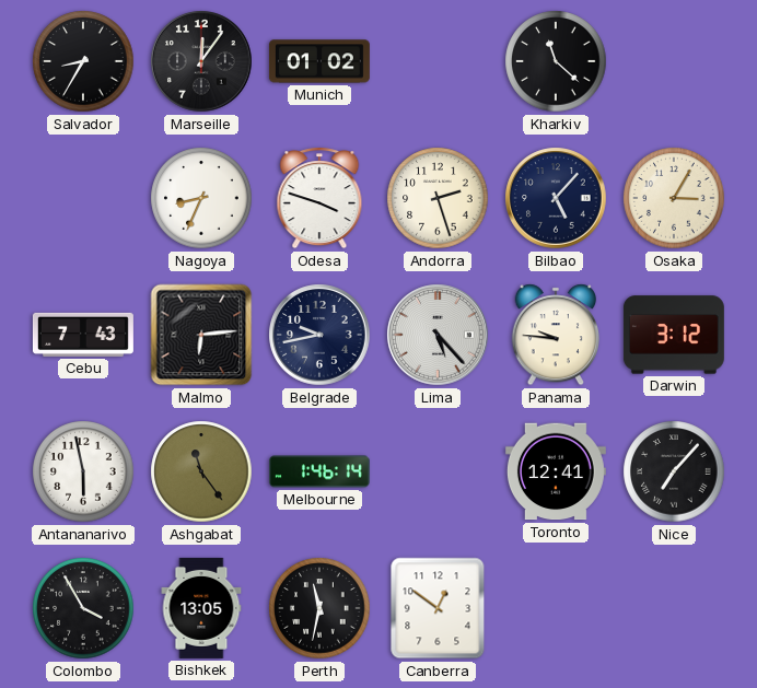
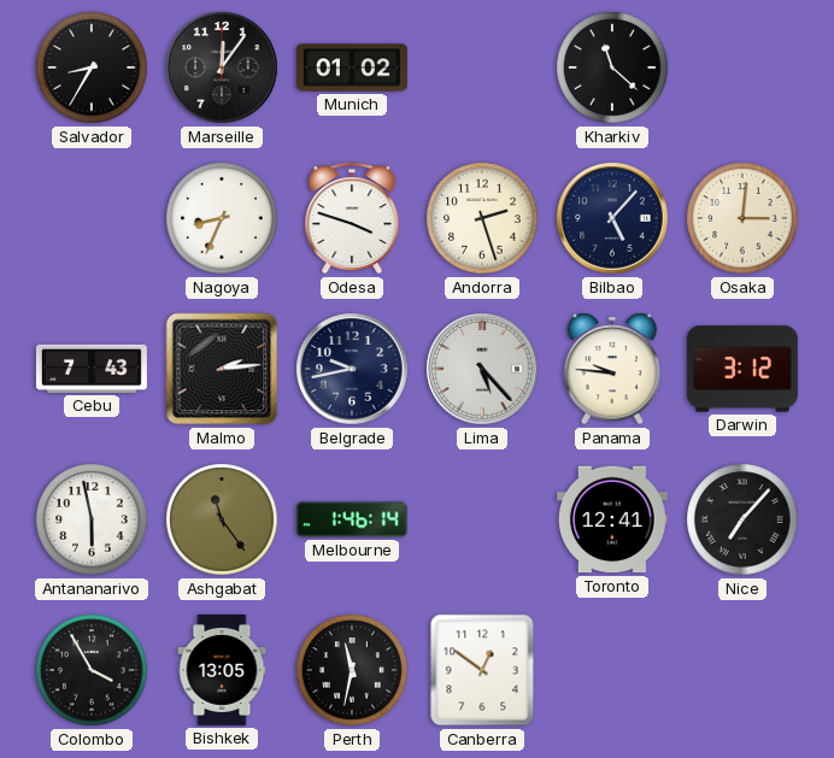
Osaka: 3:05 -> 3:01
Malmo: 6:14 -> 2:14
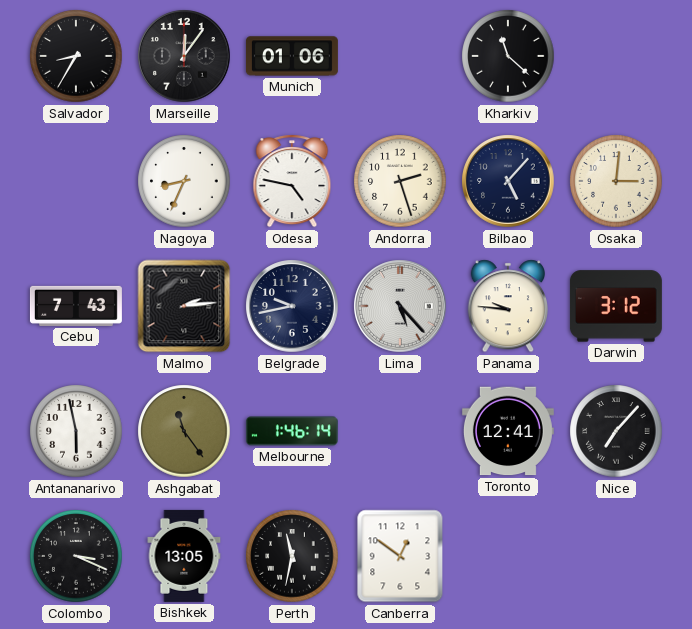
Munich: 01:02 -> 01:06
Odesa: 3:48 -> 4:47
Colombo: 3:55 -> 3:19
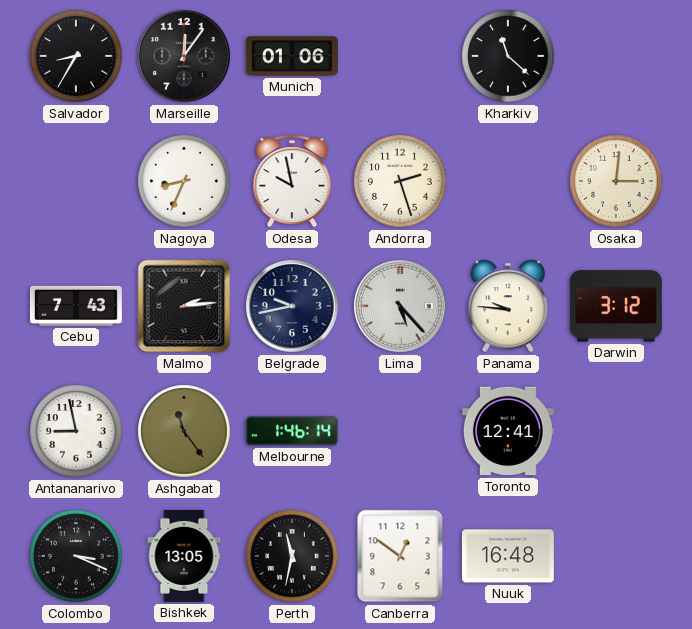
Odesa: 4:47 -> 9:58
Bilbao: 5:07 -> none
Antananarivo: 5:58 -> 8:58
Nice: 7:07 -> none
Nuuk: none -> 16:48
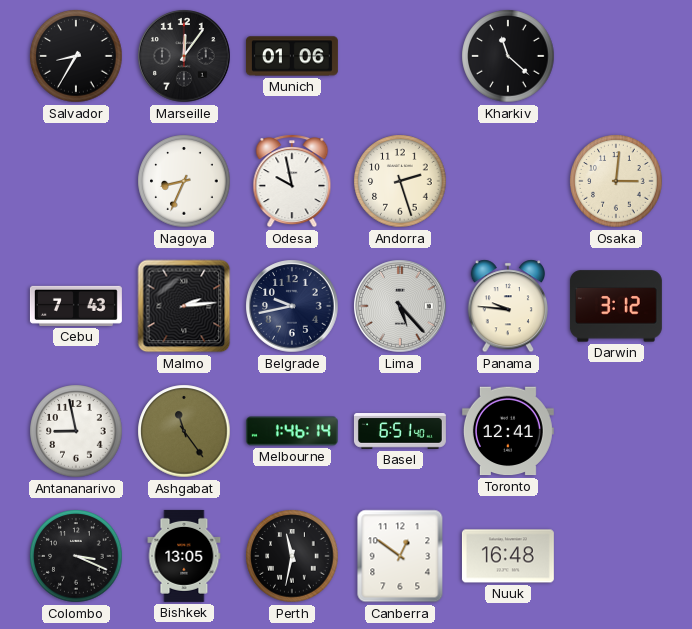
Basel: none -> 6:51
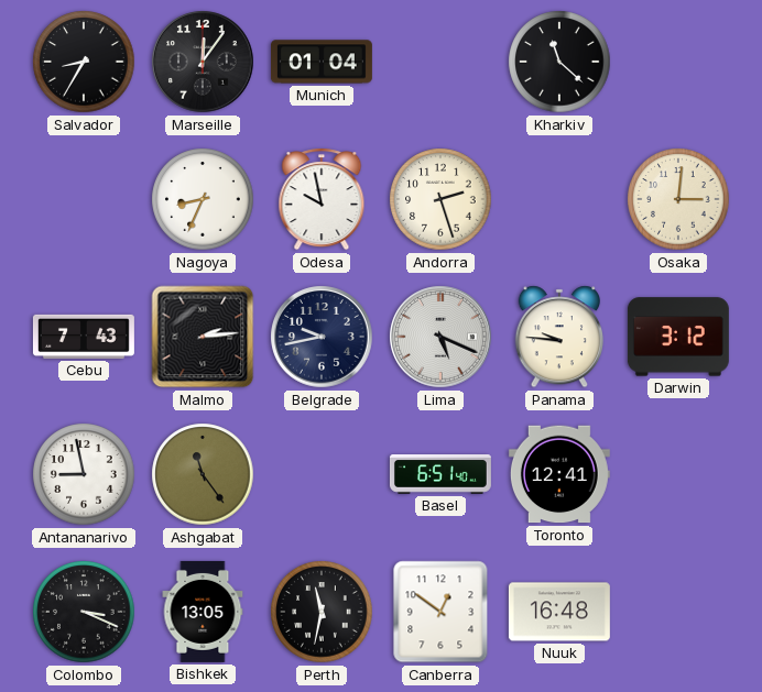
Munich: 01:06 -> 01:04
Lima: 5:23 -> 5:19
Melbourne: 1:46 -> none
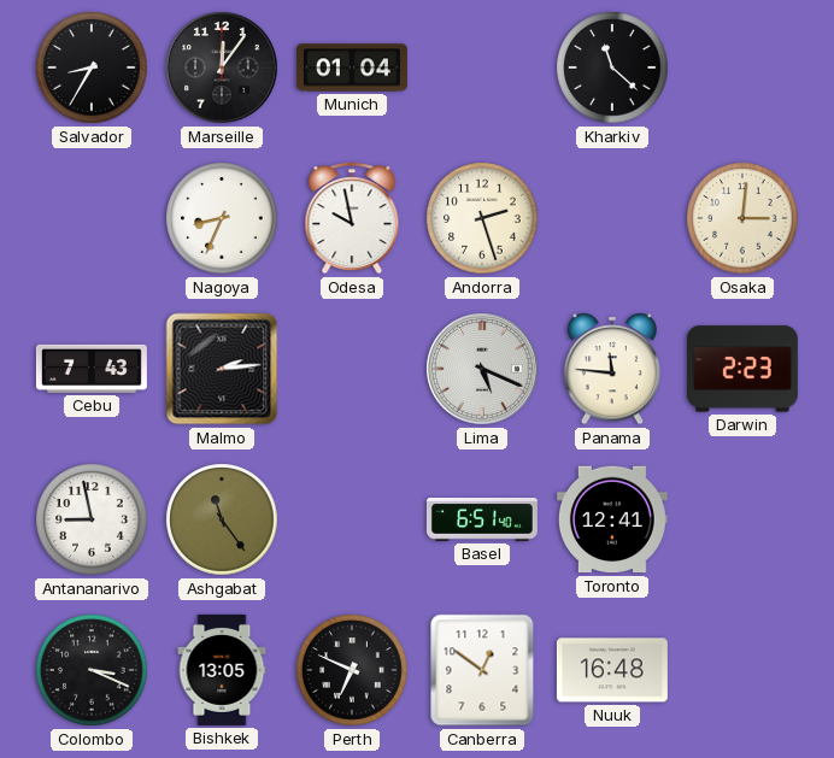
Belgrade: 9:43 -> none
Panama: 9:46 -> 11:46
Darwin: 3:12 -> 2:23
Perth: 11:32 -> 6:49
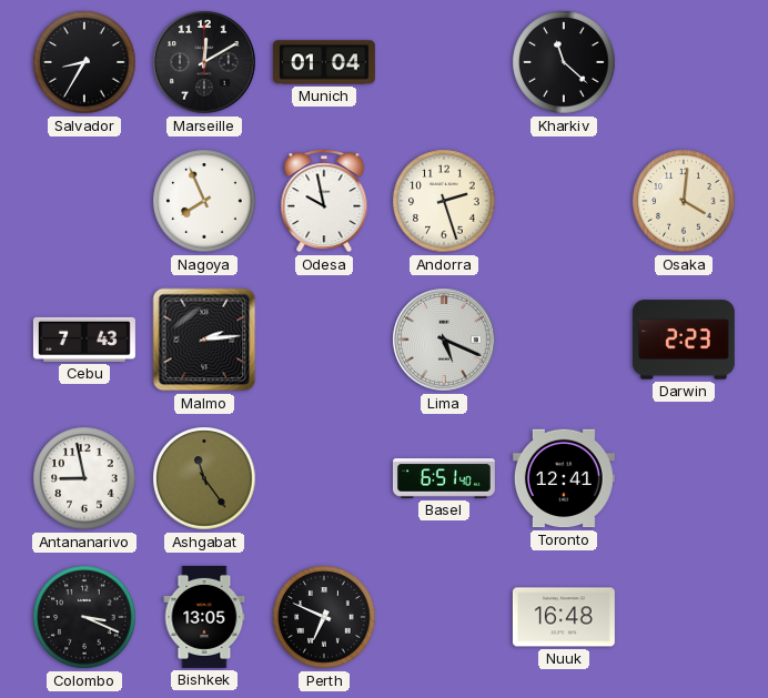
Marseille: 12:06 -> 12:10
Nagoya: 8:34 -> 7:56
Osaka: 3:01 -> 4:01
Panama: 11:46 -> none
Canberra: 12:51 -> none
